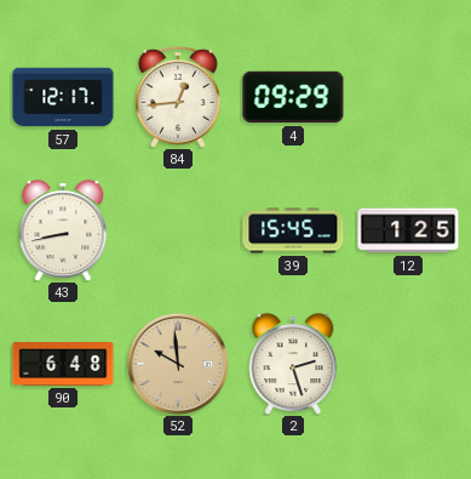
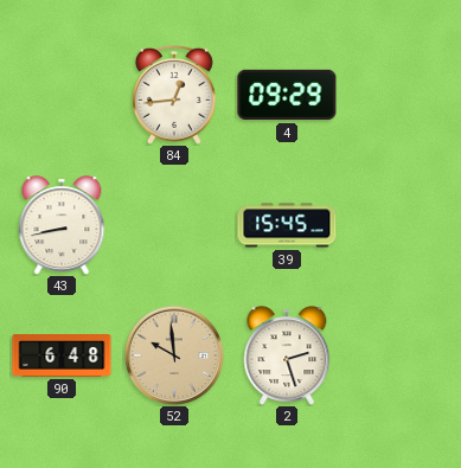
57: 12:17 -> none
12: 1:25 -> none
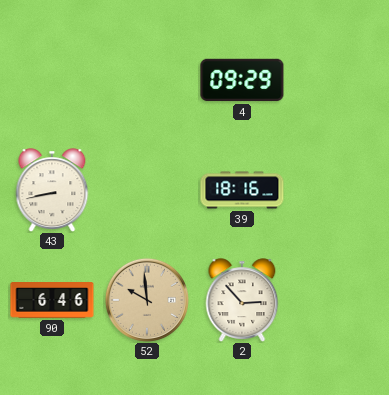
84: 12:44 -> none
39: 15:45 -> 18:16
90: 6:48 -> 6:46
2: 2:27 -> 2:53
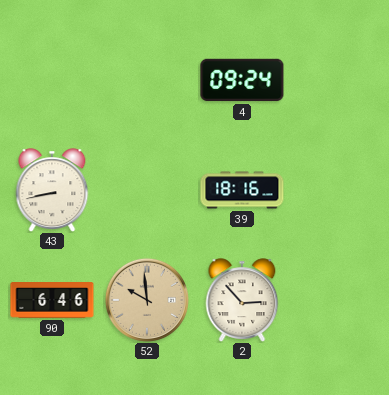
4: 09:29 -> 09:24
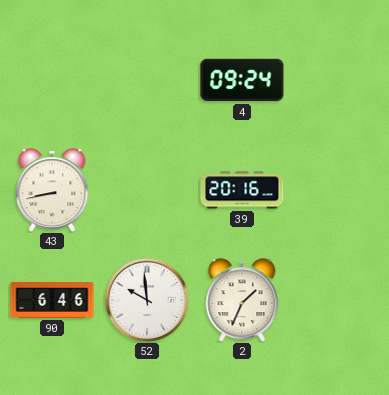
39: 18:16 -> 20:16
52 dial: champagne -> white
2: 2:53 -> 1:34
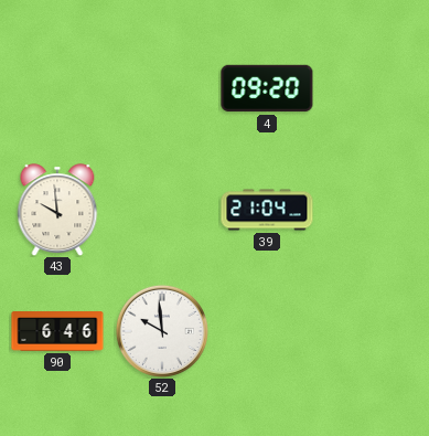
4: 09:24 -> 09:20
43: 8:43 -> 9:59
39: 20:16 -> 21:04
2: 1:34 -> none
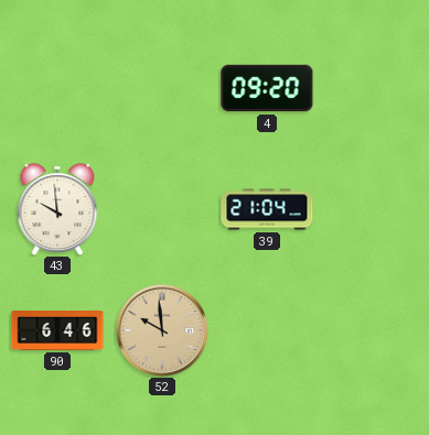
52 dial: white -> champagne
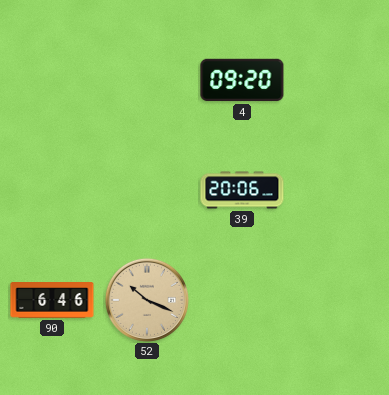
43: 9:59 -> none
39: 21:04 -> 20:06
52: 9:59 -> 10:19
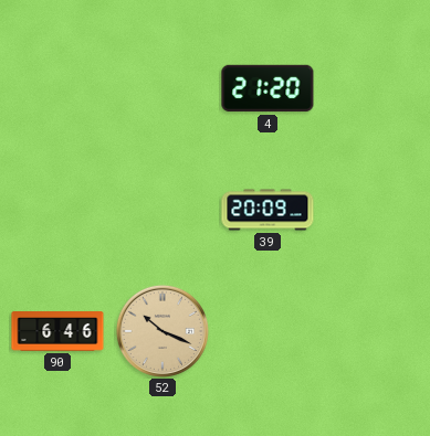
4: 09:20 -> 21:20
39: 20:06 -> 20:09
